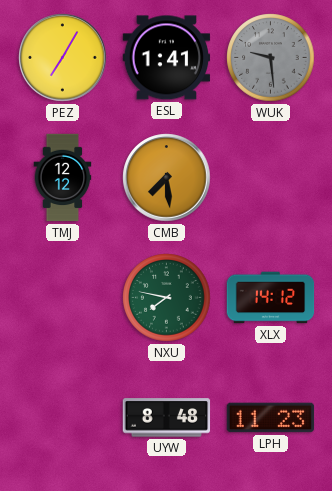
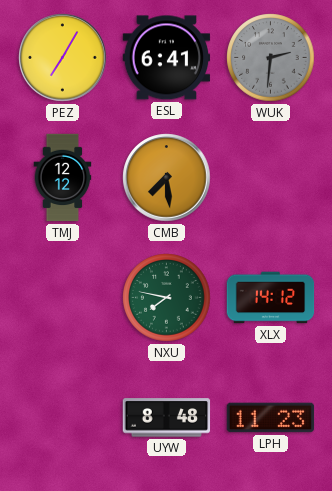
ESL: 1:41 -> 6:41
WUK: 9:29 -> 2:31
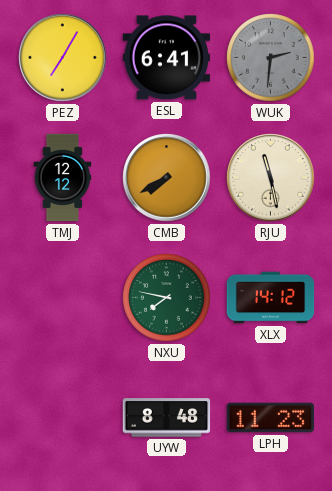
CMB: 7:29 -> 7:40
RJU: none -> 11:28
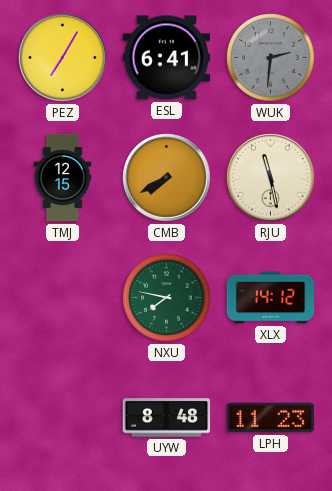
TMJ: 12:12 -> 12:15
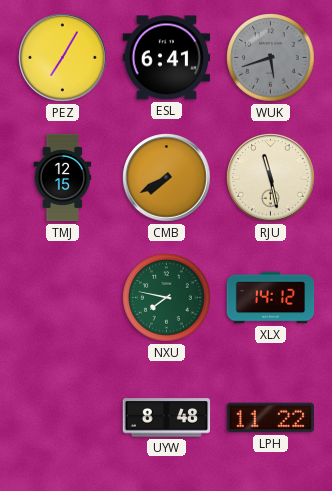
WUK: 2:31 -> 5:42
LPH: 11:23 -> 11:22
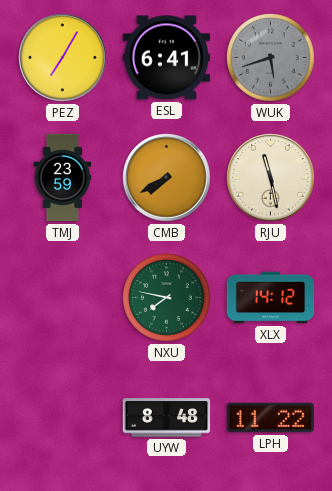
TMJ: 12:15 -> 23:59
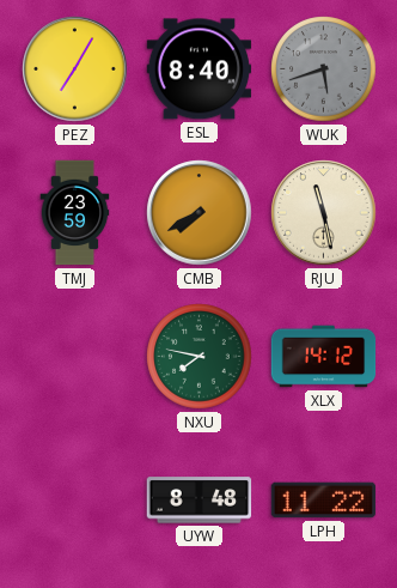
ESL: 6:41 -> 8:40
